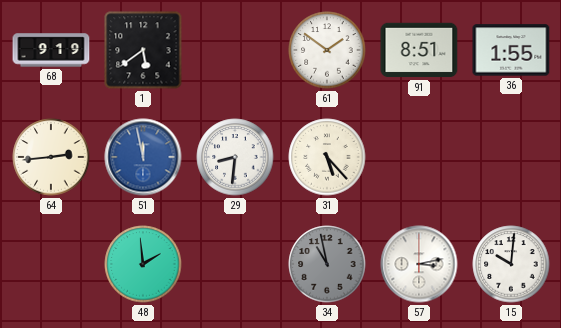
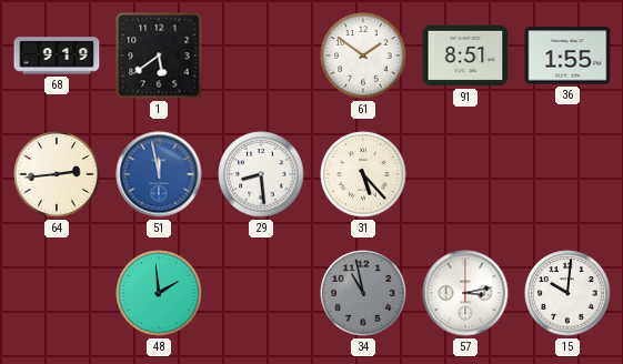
29: 8:31 -> 8:29
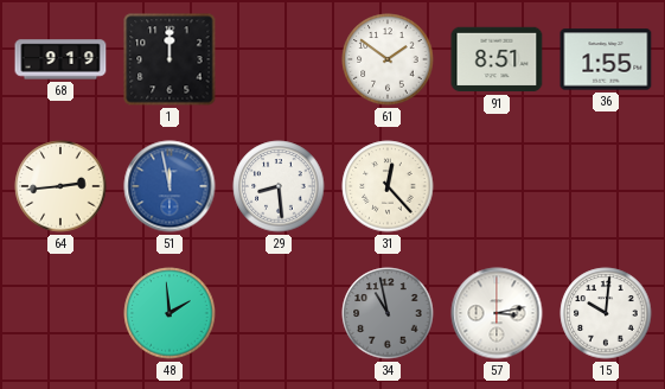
1: 5:39 -> 12:00
31: 5:23 -> 12:23
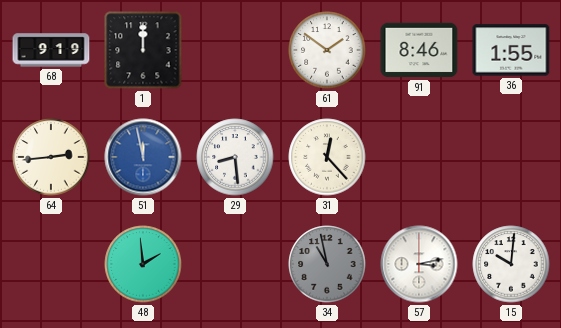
91: 8:51 -> 8:46
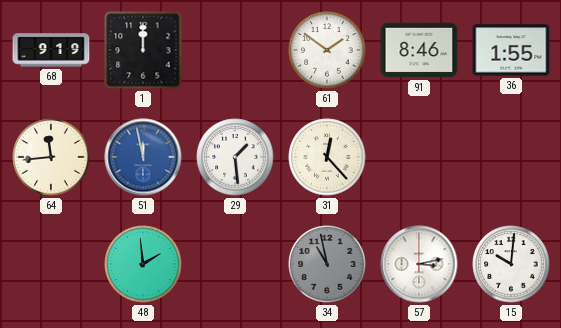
64: 2:44 -> 11:44
29: 8:29 -> 1:29
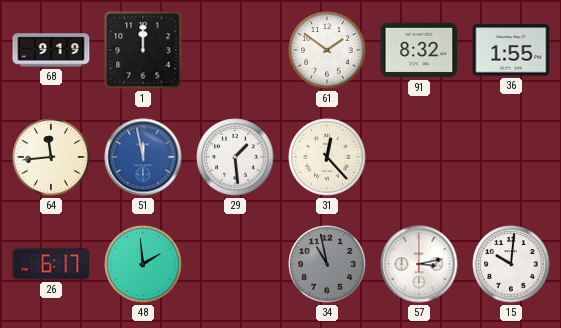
91: 8:46 -> 8:32
26: none -> 6:17
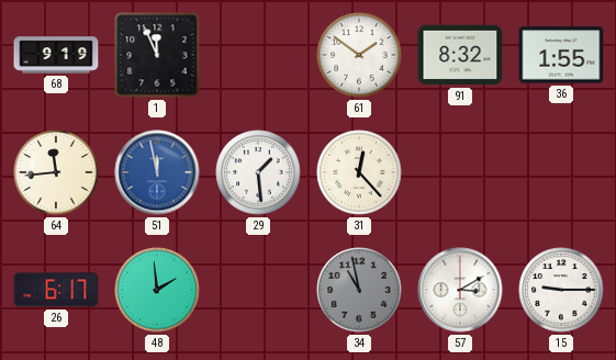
1: 12:00 -> 11:56
57: 3:13 -> 3:10
15: 10:01 -> 9:15
